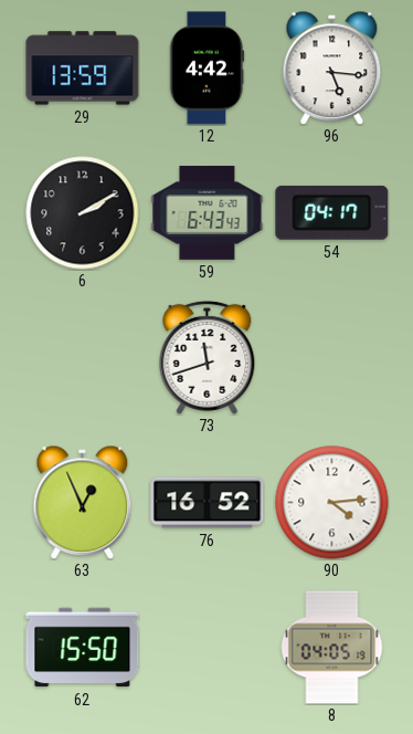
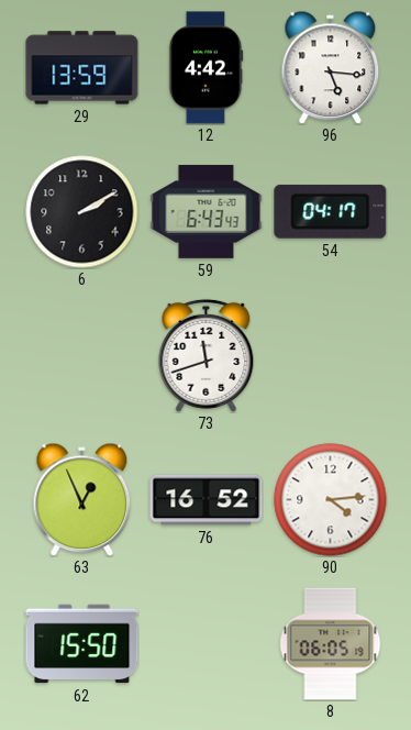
8: 04:05 -> 06:05
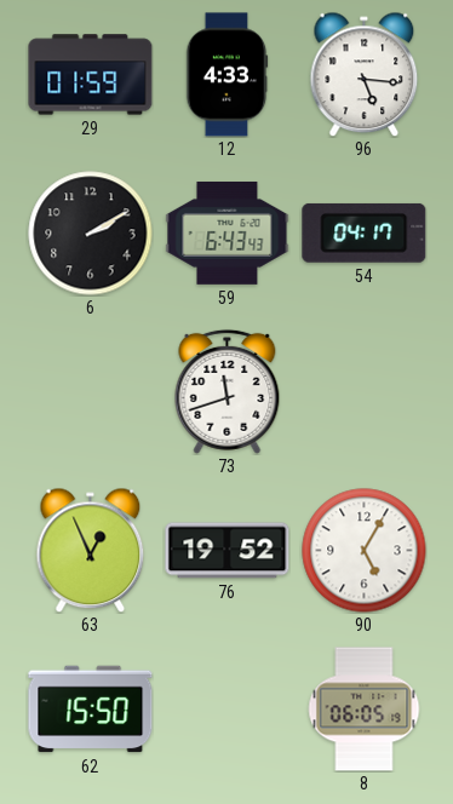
29: 13:59 -> 01:59
12: 4:42 -> 4:33
76: 16:52 -> 19:52
90: 4:14 -> 5:05
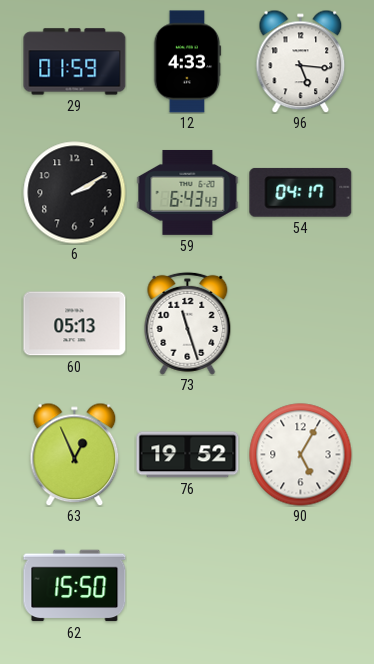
60: none -> 05:13
73: 11:42 -> 11:27
8: 06:05 -> none
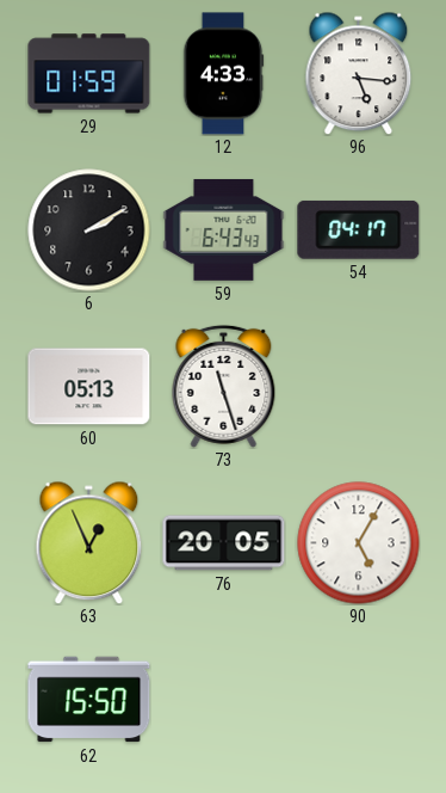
76: 19:52 -> 20:05
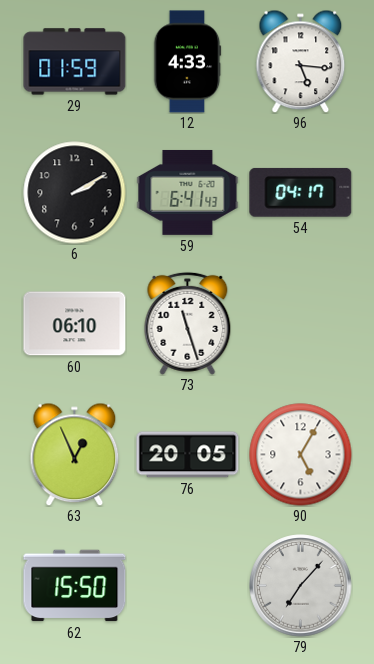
59: 6:43 -> 6:41
60: 05:13 -> 06:10
79: none -> 7:07
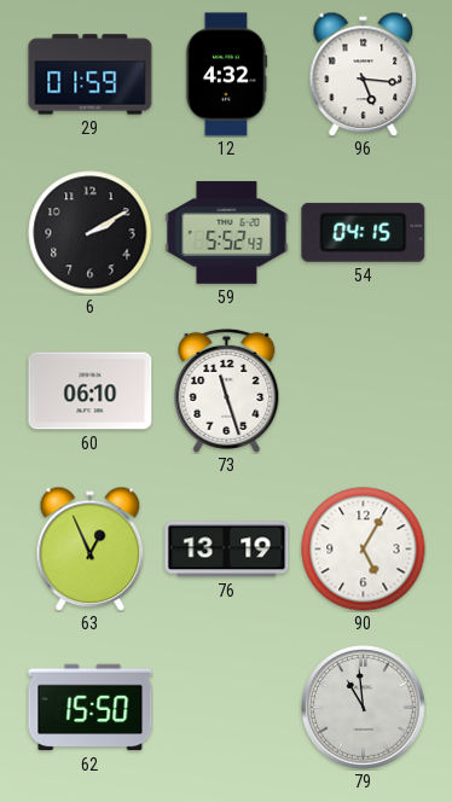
12: 4:33 -> 4:32
59: 6:41 -> 5:52
54: 04:17 -> 04:15
76: 20:05 -> 13:19
79: 7:07 -> 10:59
